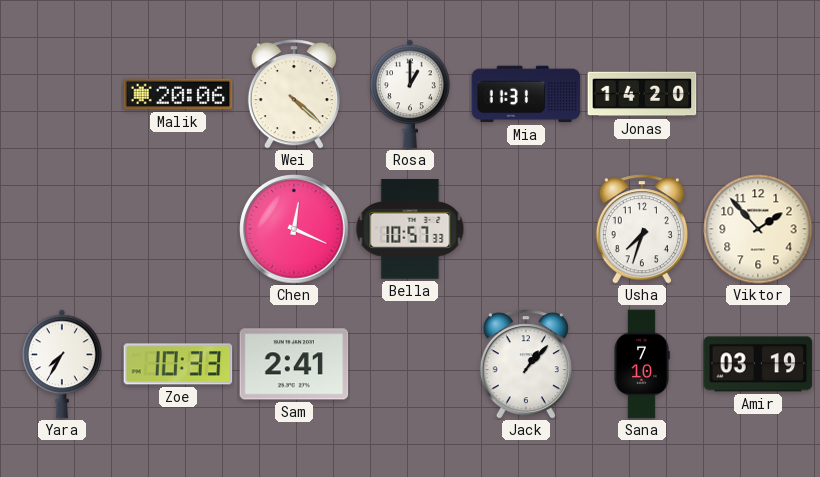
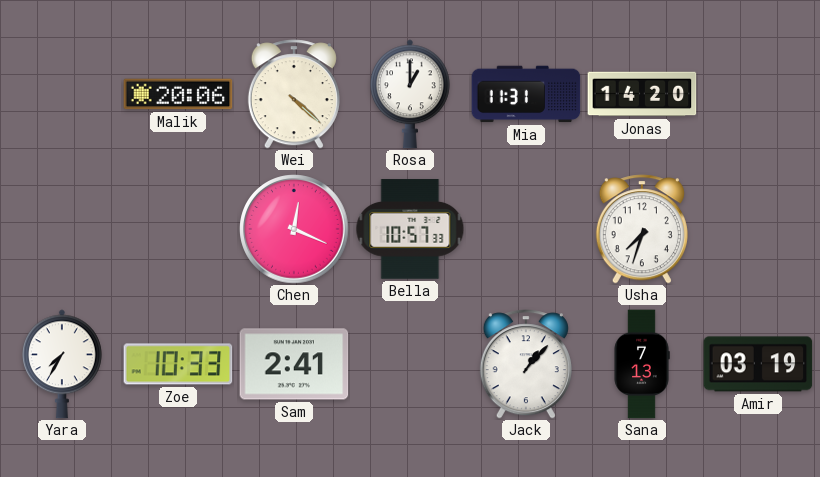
Viktor: 1:53 -> none
Sana: 7:10 -> 7:13
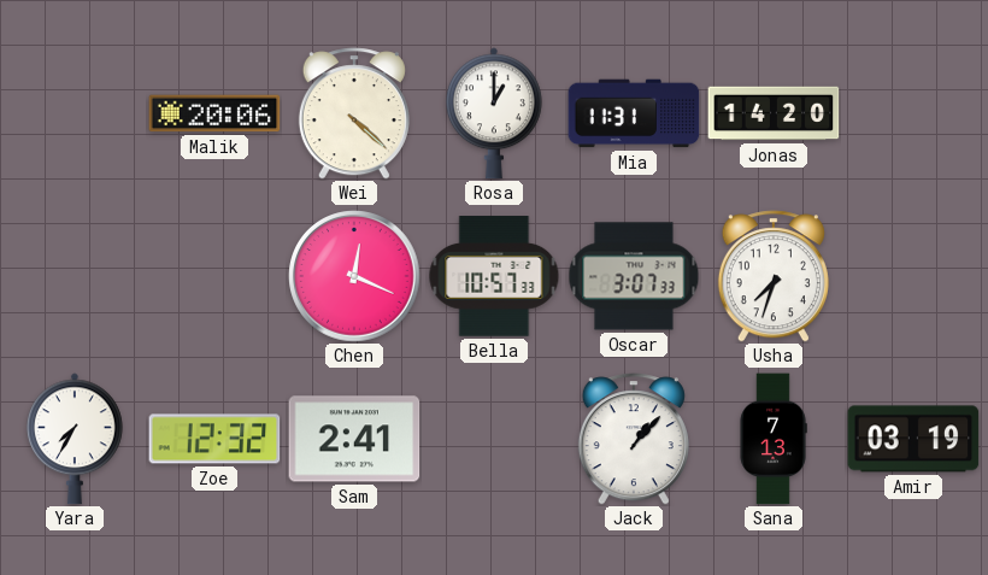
Oscar: none -> 3:07
Zoe: 10:33 -> 12:32
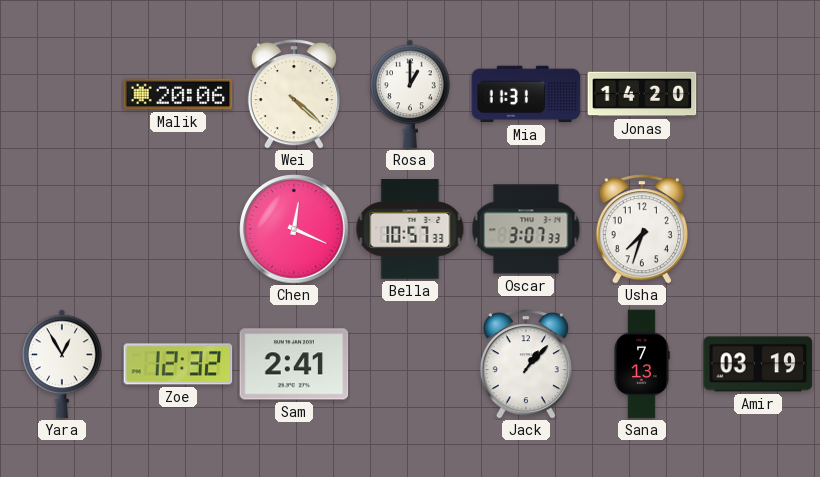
Yara: 7:35 -> 12:55
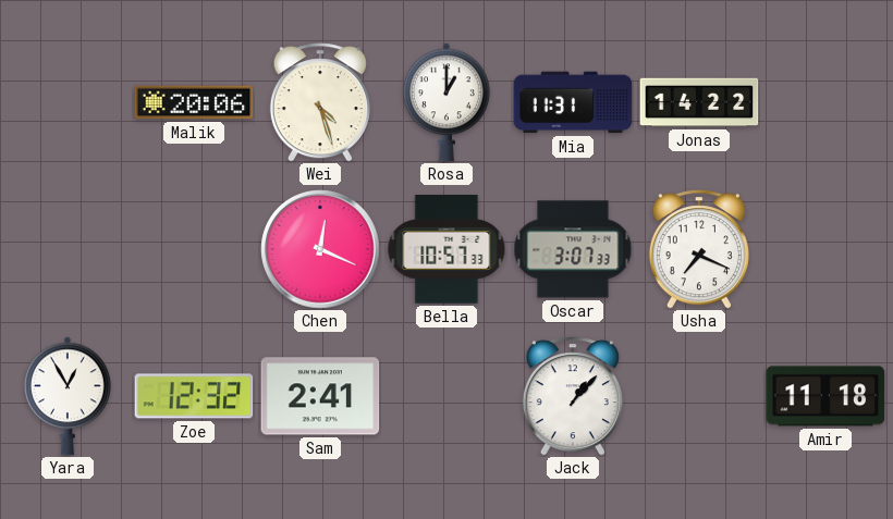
Wei: 4:22 -> 4:27
Jonas: 14:20 -> 14:22
Usha: 7:33 -> 7:19
Sana: 7:13 -> none
Amir: 03:19 -> 11:18
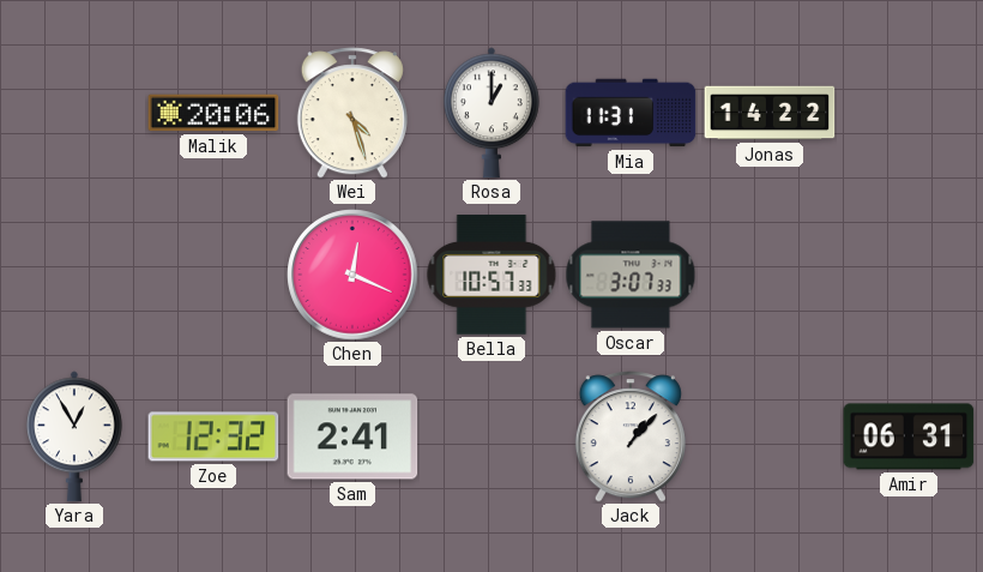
Usha: 7:19 -> none
Amir: 11:18 -> 06:31
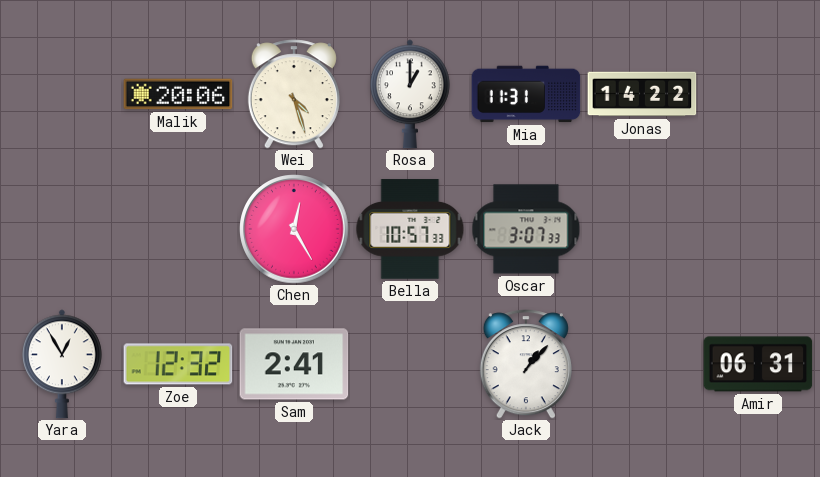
Chen: 12:19 -> 12:25
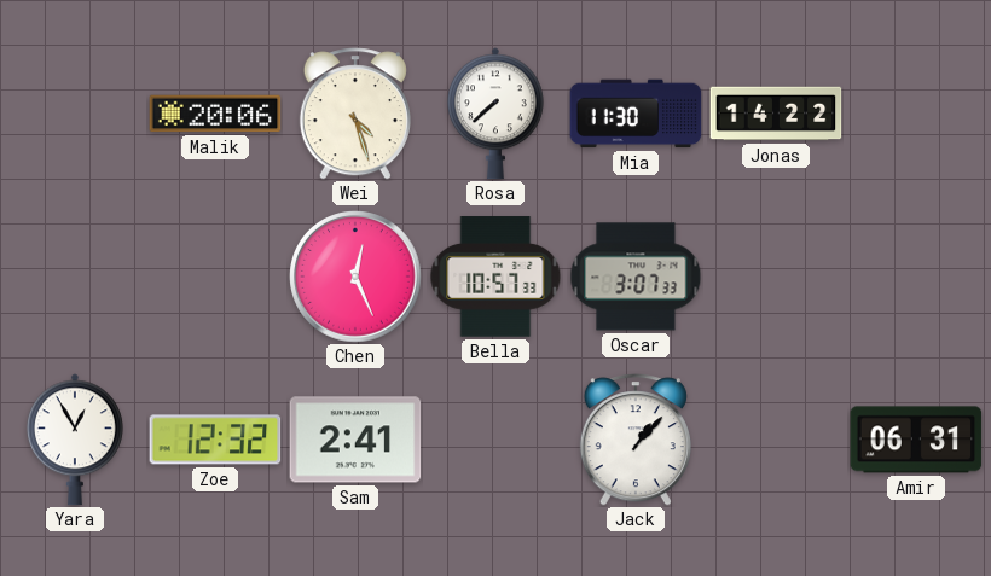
Rosa: 1:00 -> 7:38
Mia: 11:31 -> 11:30
Chen: 12:25 -> 12:26
